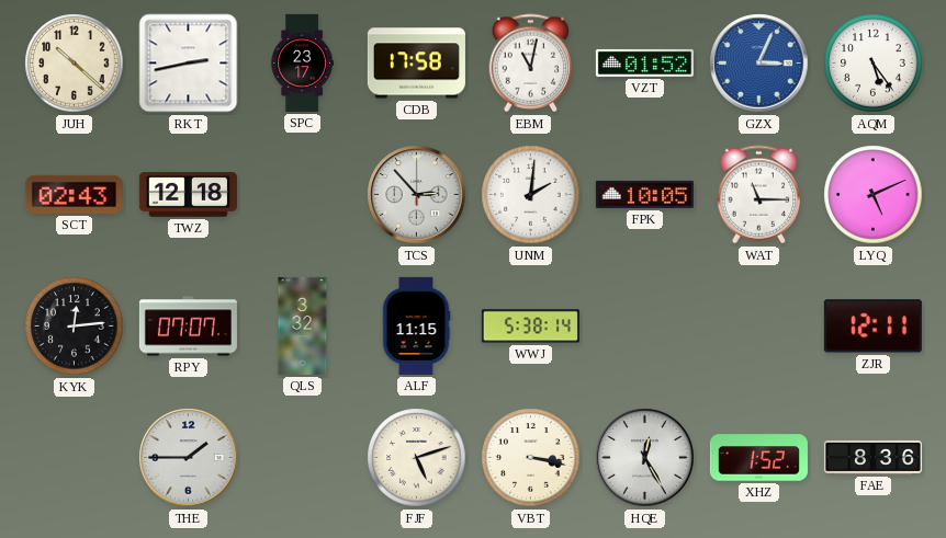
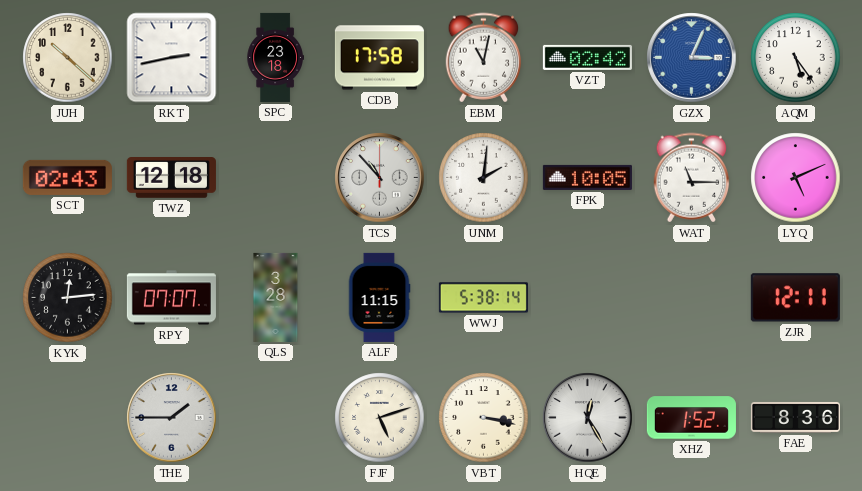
SPC: 23:17 -> 23:18
VZT: 01:52 -> 02:42
TCS: 2:53 -> 10:53
QLS: 3:32 -> 3:28
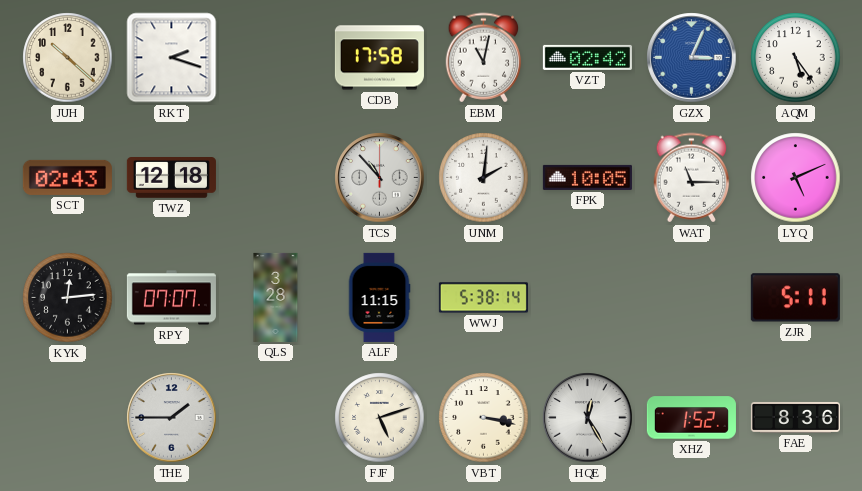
RKT: 2:43 -> 2:18
SPC: 23:18 -> none
ZJR: 12:11 -> 5:11
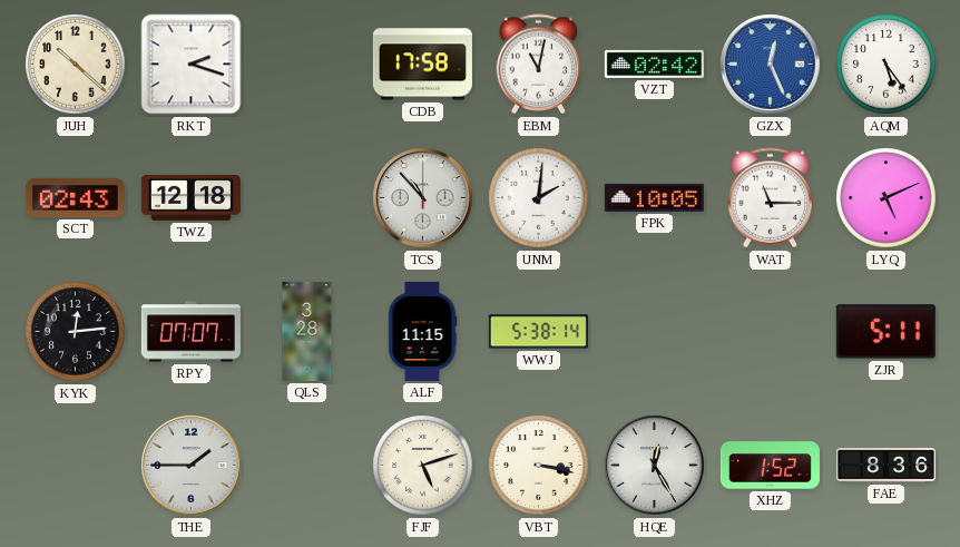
GZX: 3:04 -> 12:26
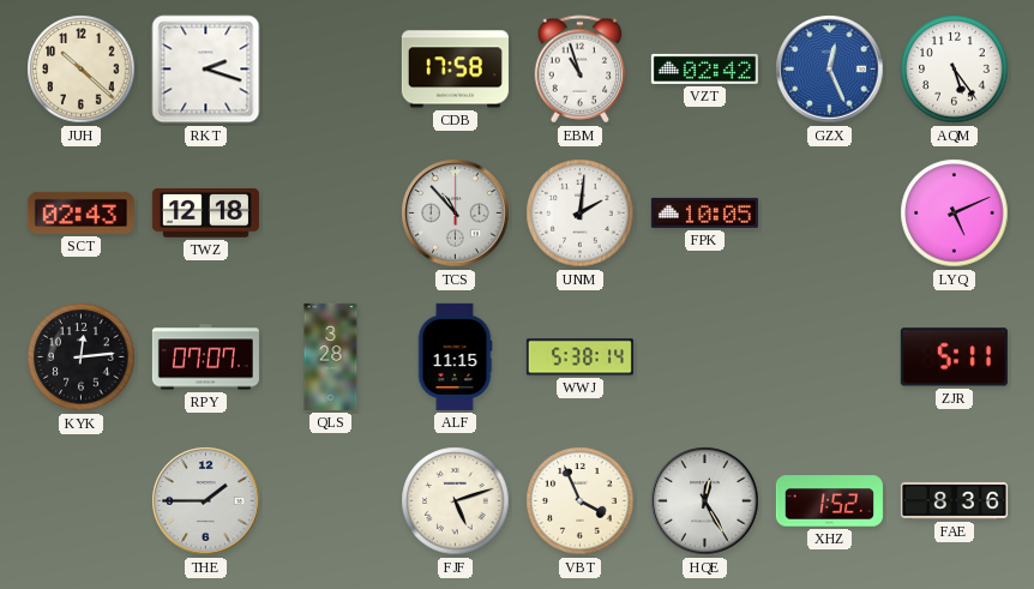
EBM: 11:02 -> 10:57
WAT: 11:15 -> none
VBT: 3:17 -> 3:56
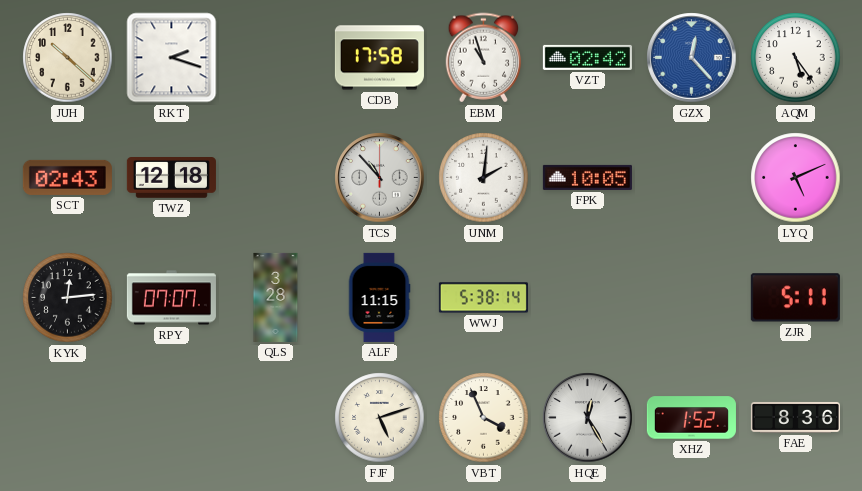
GZX: 12:26 -> 12:23
THE: 1:45 -> none
